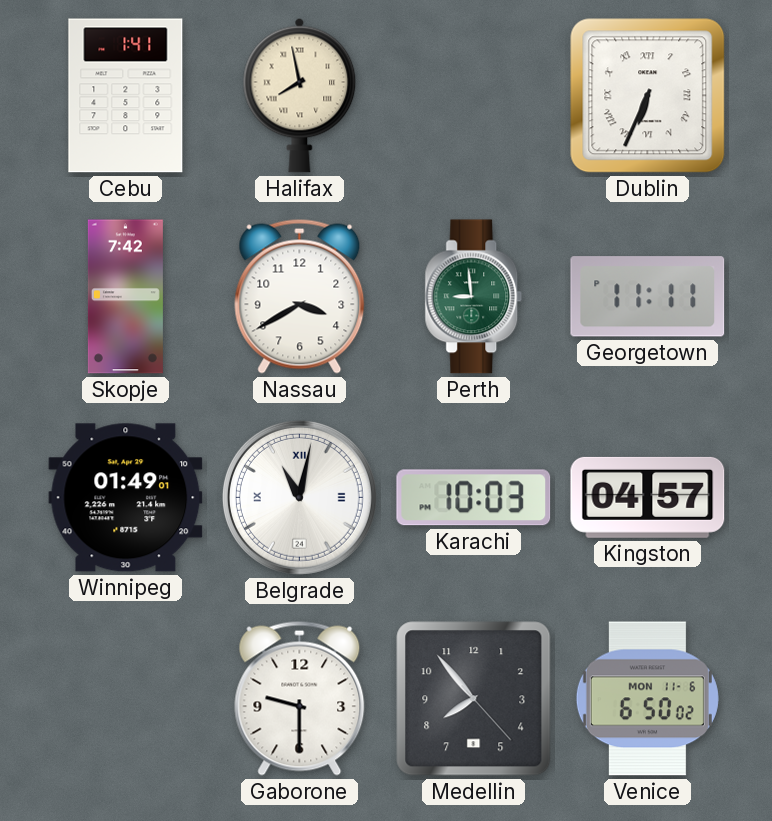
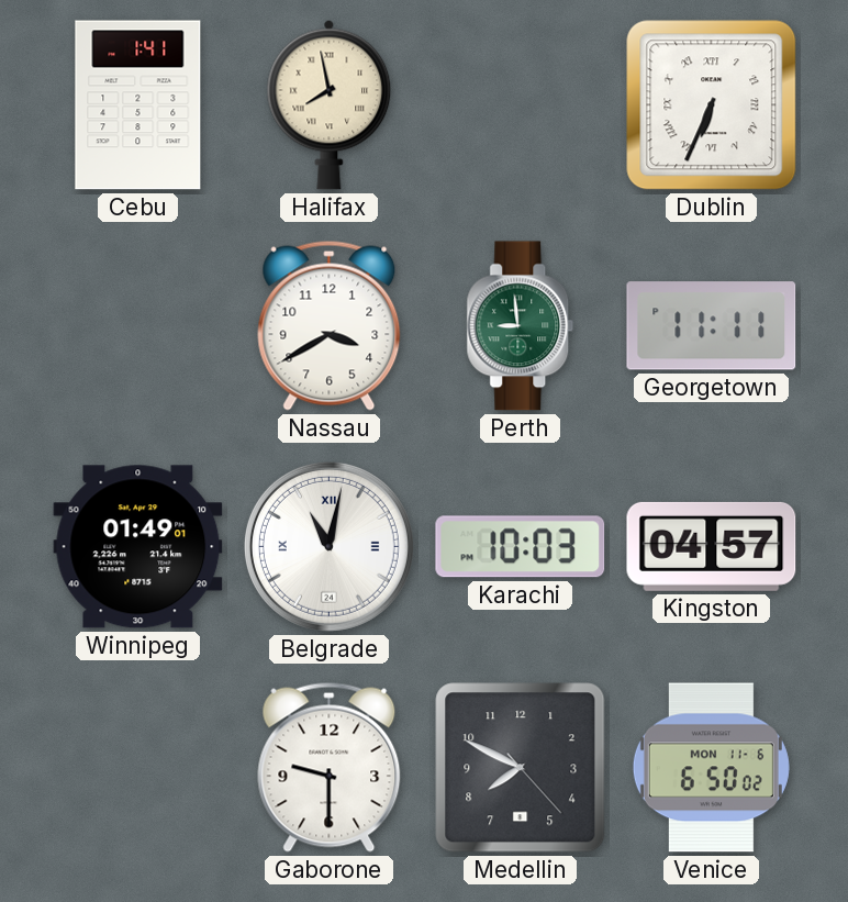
Skopje: 7:42 -> none
Medellin: 7:53 -> 7:49
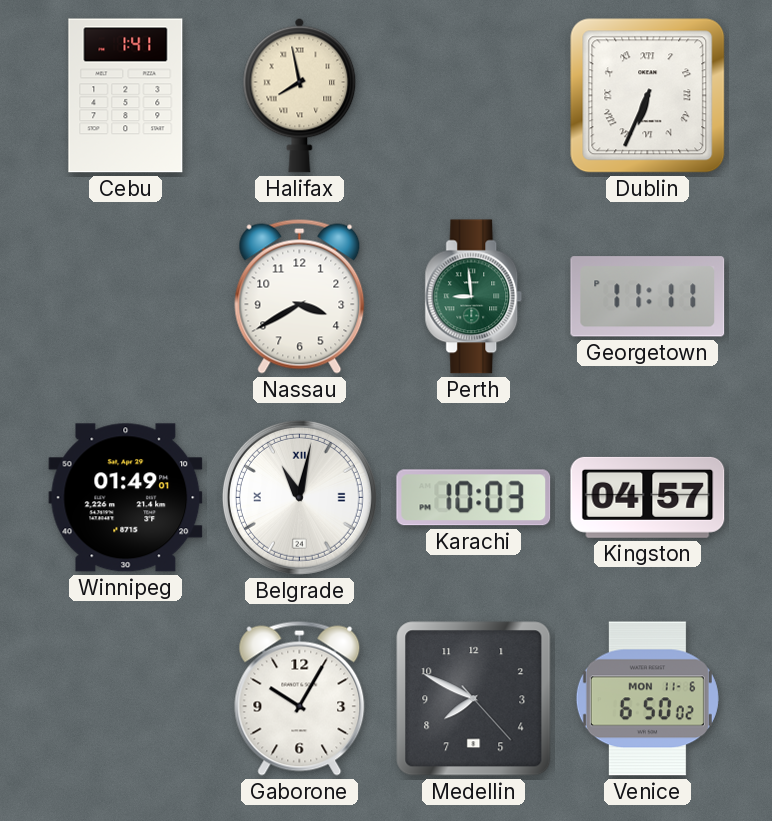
Gaborone: 9:30 -> 10:05
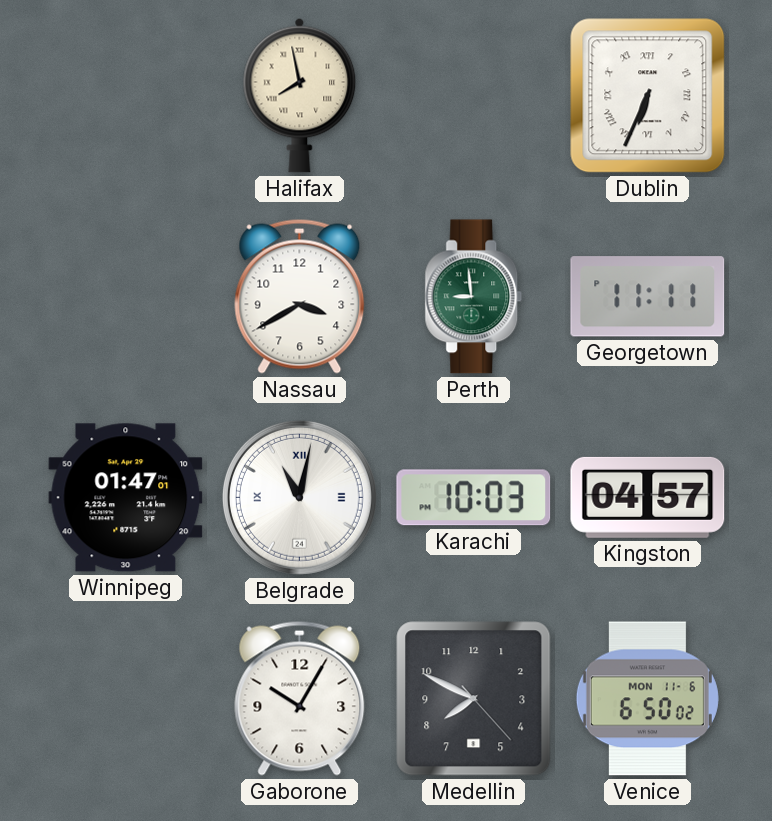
Cebu: 1:41 -> none
Winnipeg: 01:49 -> 01:47
